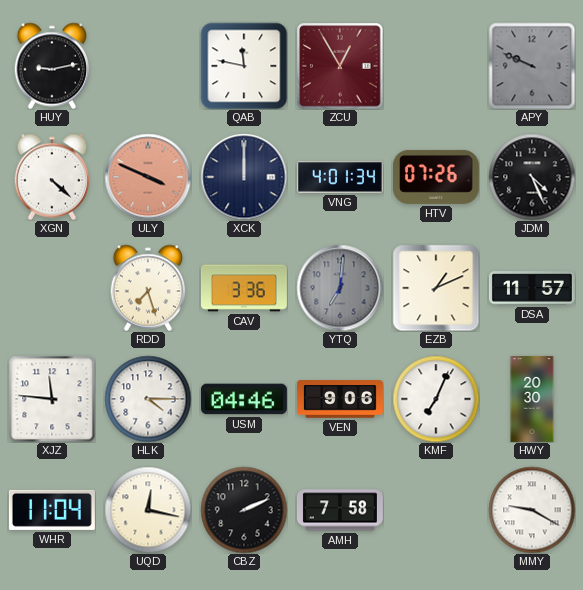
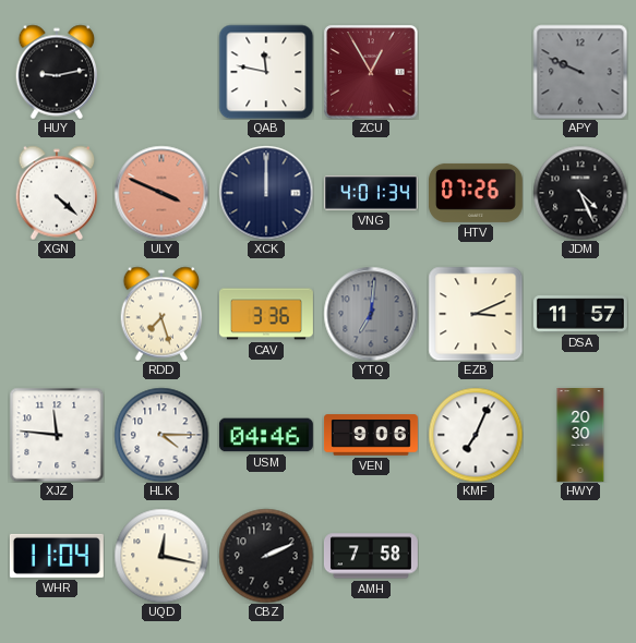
EZB: 1:11 -> 3:11
MMY: 9:20 -> none
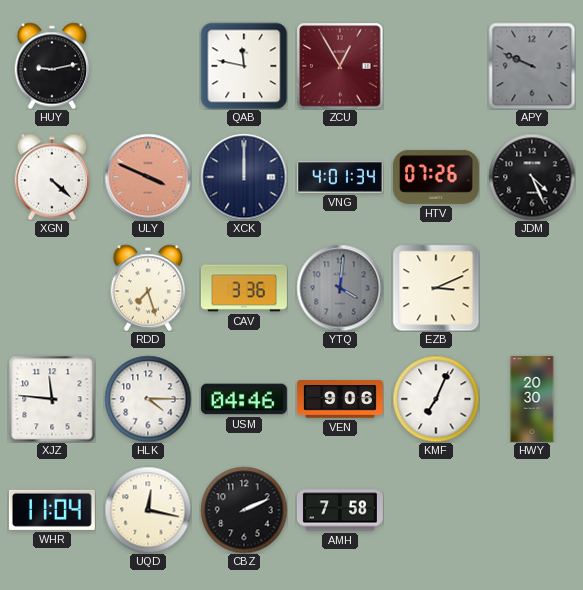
YTQ: 7:01 -> 4:01
DSA: 11:57 -> none
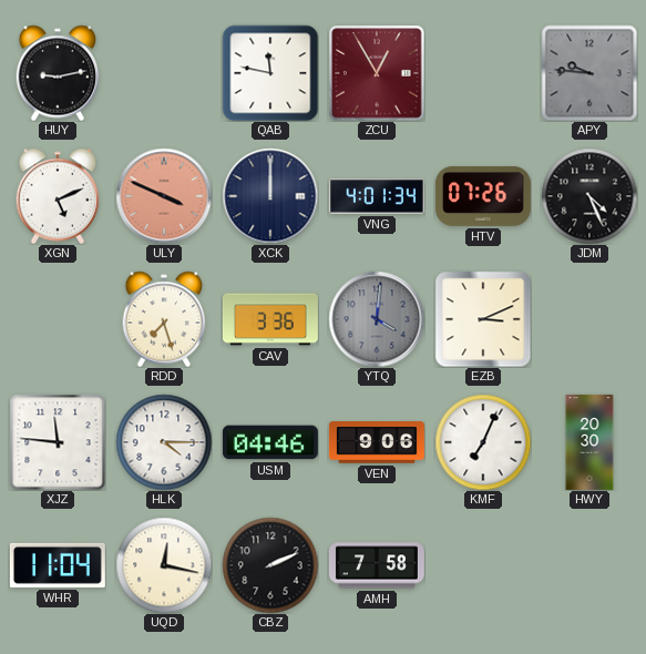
APY: 9:49 -> 9:46
XGN: 4:22 -> 5:11
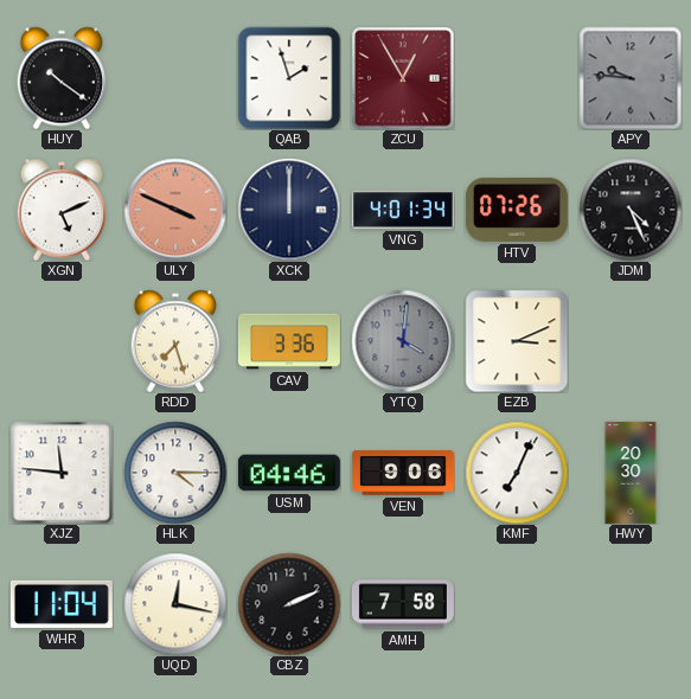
HUY: 9:13 -> 10:21
QAB: 11:47 -> 1:57
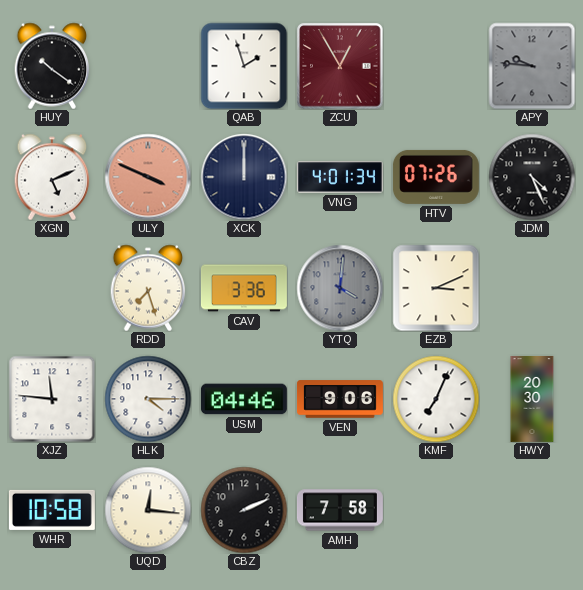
WHR: 11:04 -> 10:58
UQD: 12:17 -> 12:16
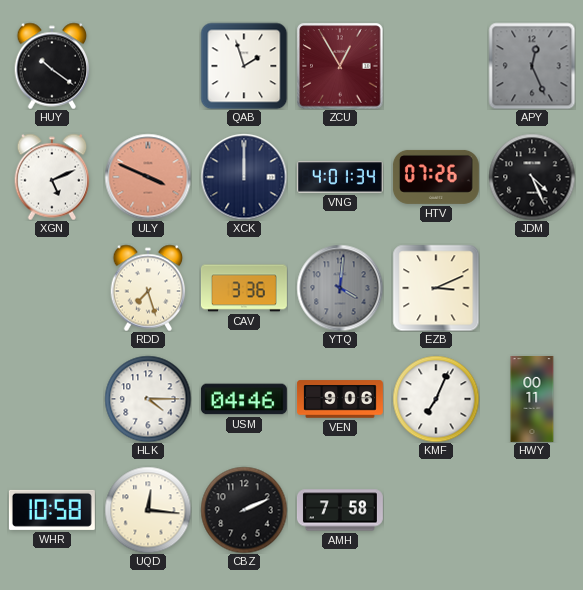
APY: 9:46 -> 12:26
XJZ: 11:46 -> none
HWY: 20:30 -> 00:11
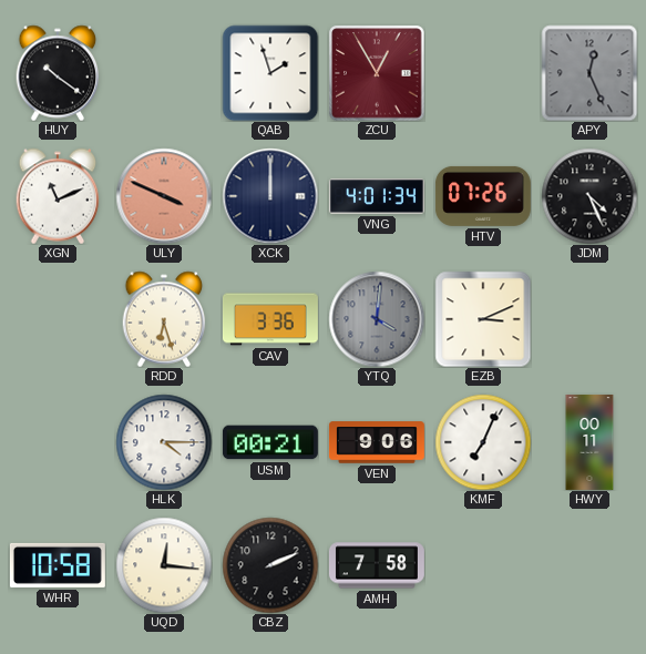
XGN: 5:11 -> 11:11
RDD: 7:27 -> 6:27
USM: 04:46 -> 00:21
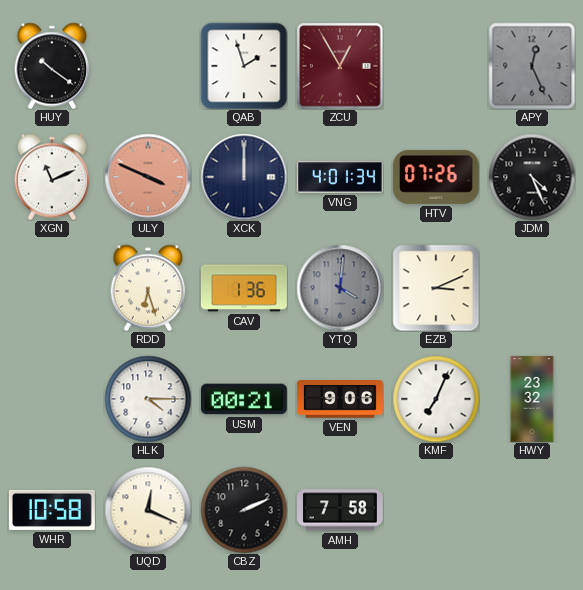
CAV: 3:36 -> 1:36
HWY: 00:11 -> 23:32
UQD: 12:16 -> 12:19
